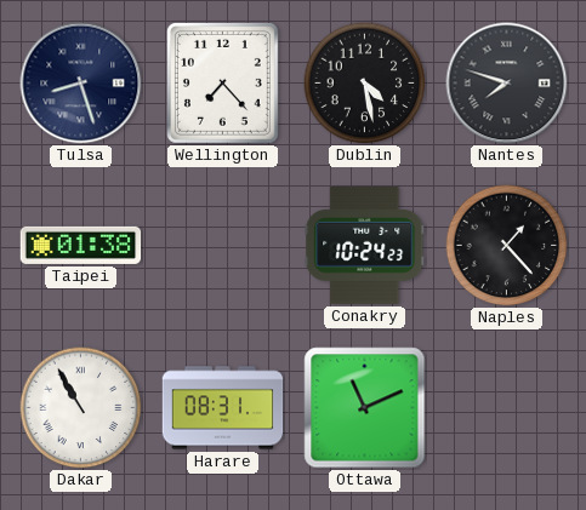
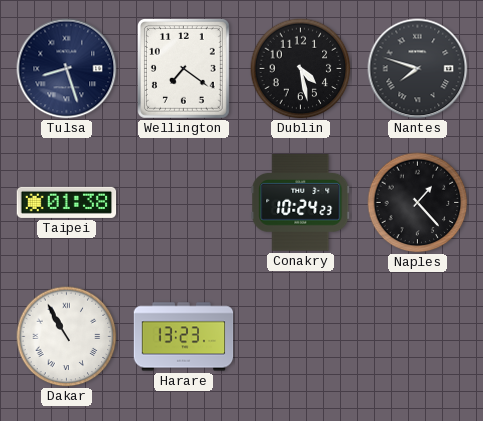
Wellington: 7:23 -> 7:21
Harare: 08:31 -> 13:23
Ottawa: 11:11 -> none
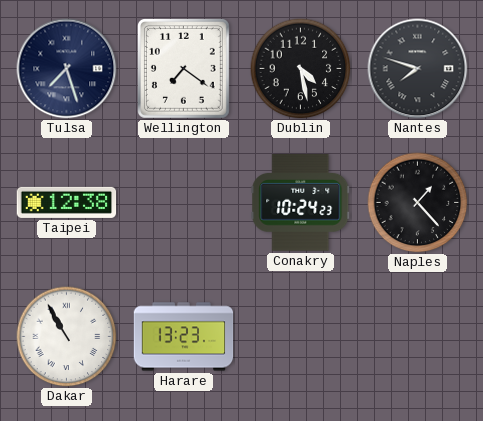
Tulsa: 8:27 -> 7:27
Taipei: 01:38 -> 12:38
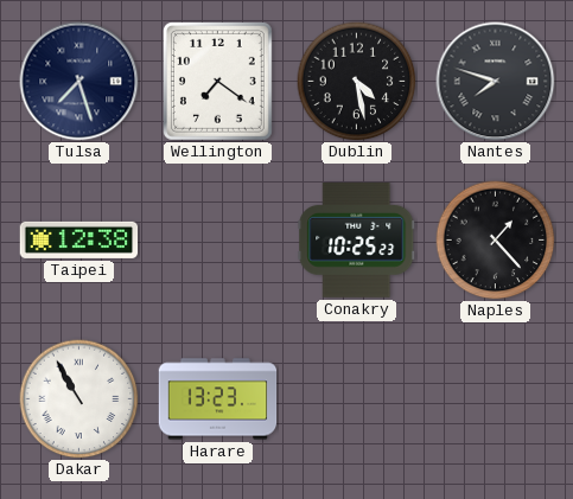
Conakry: 10:24 -> 10:25
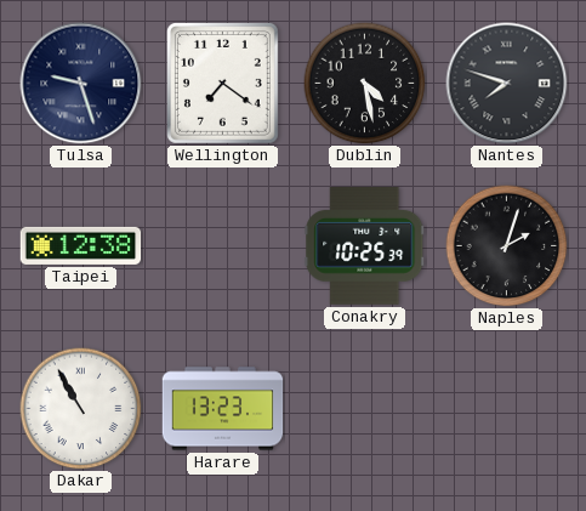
Tulsa: 7:27 -> 9:27
Conakry: 10:25:23 -> 10:25:39
Naples: 1:23 -> 2:03
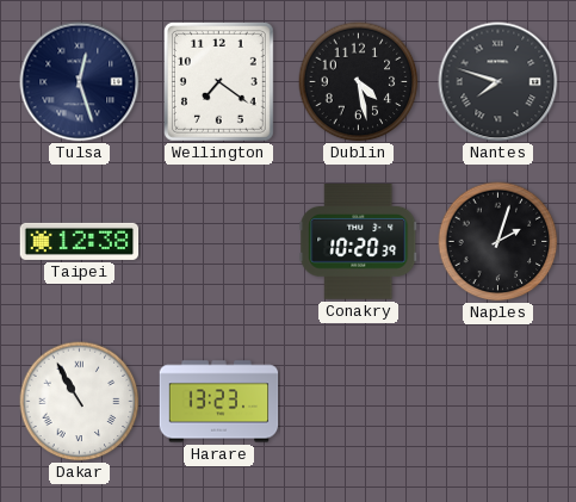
Tulsa: 9:27 -> 12:27
Conakry: 10:25 -> 10:20
